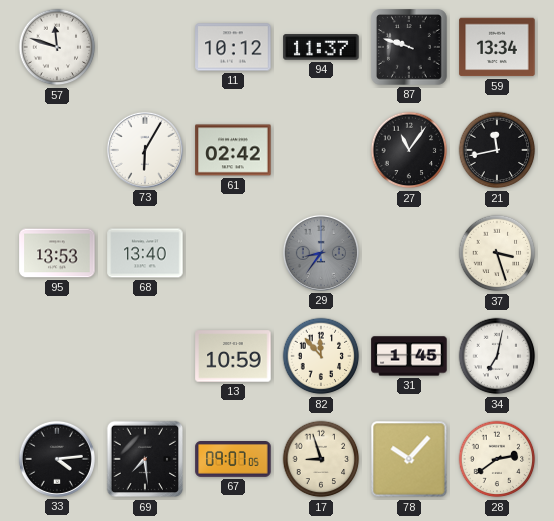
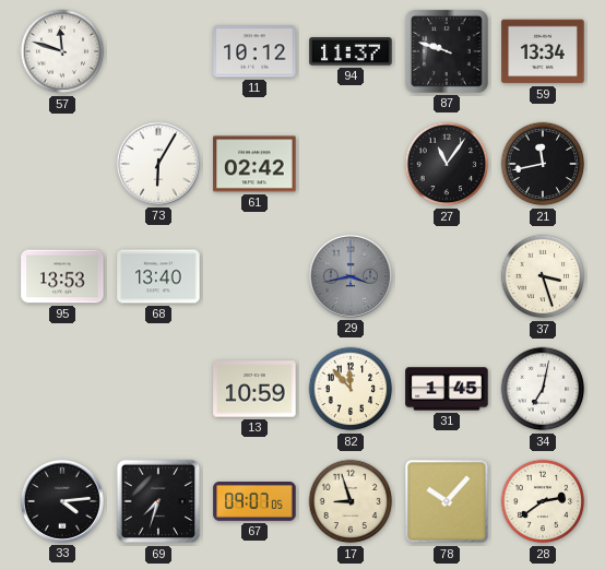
29: 8:36 -> 3:43
69: 7:29 -> 7:33
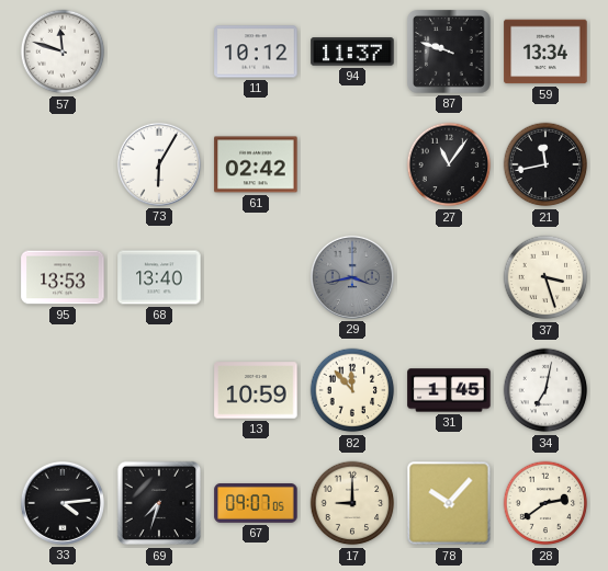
17: 8:57 -> 9:00
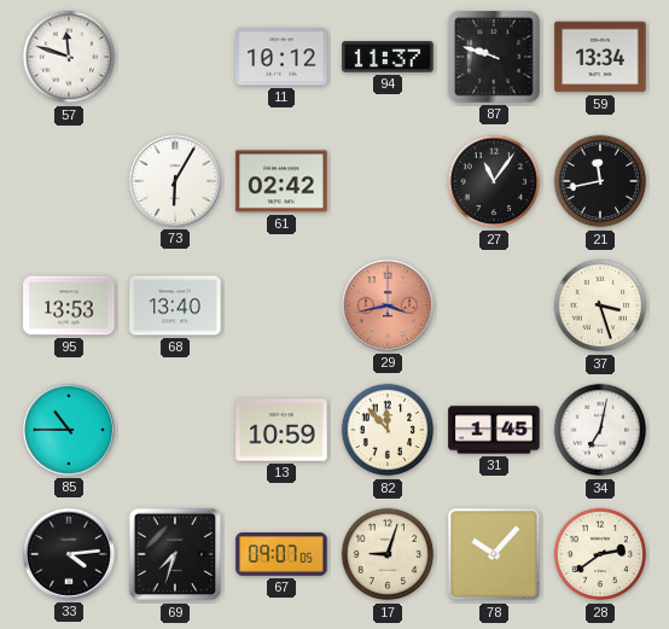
29 dial: grey -> salmon
85: none -> 10:45
17: 9:00 -> 9:03
